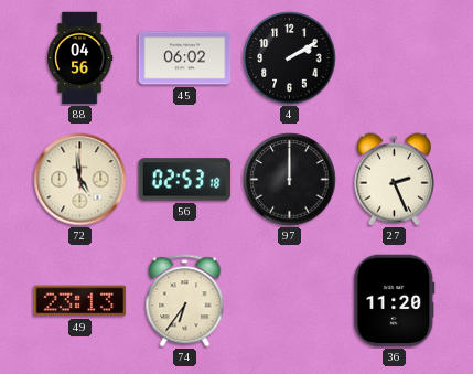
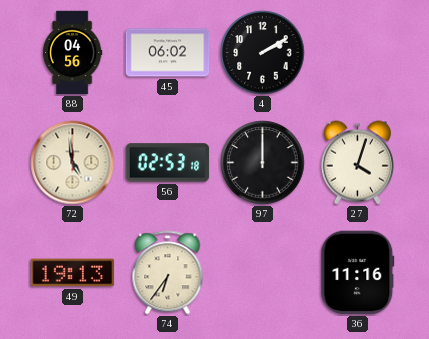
27: 2:26 -> 4:03
49: 23:13 -> 19:13
36: 11:20 -> 11:16
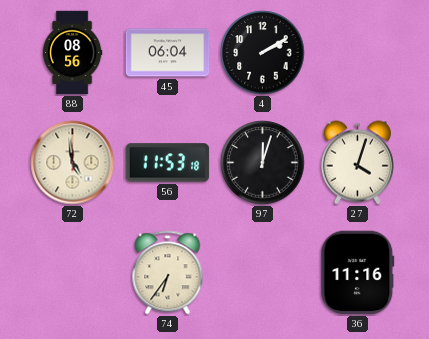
88: 04:56 -> 08:56
45: 06:02 -> 06:04
56: 02:53 -> 11:53
97: 12:00 -> 12:03
49: 19:13 -> none
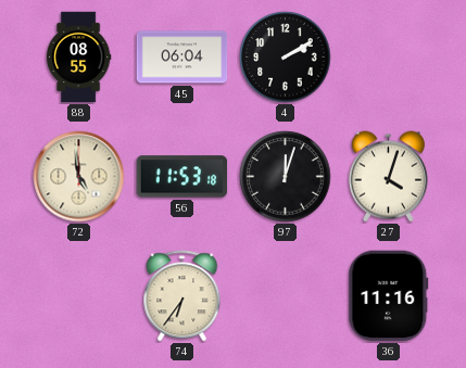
88: 08:56 -> 08:55
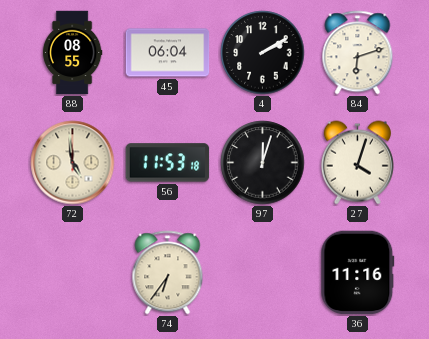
84: none -> 6:12
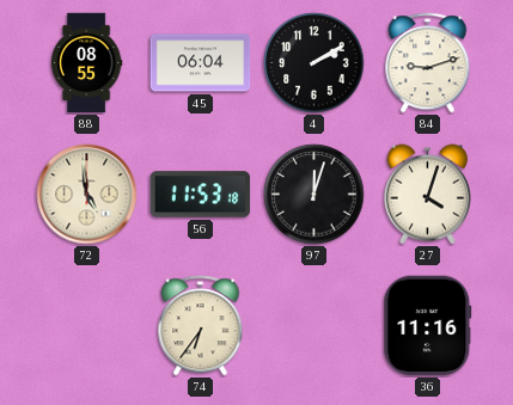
84: 6:12 -> 9:12
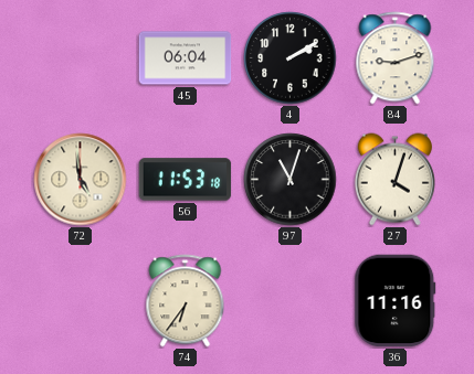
88: 08:55 -> none
97: 12:03 -> 11:03
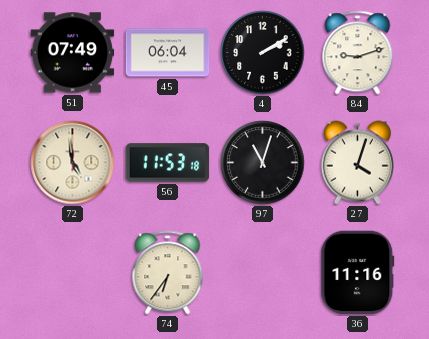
51: none -> 07:49
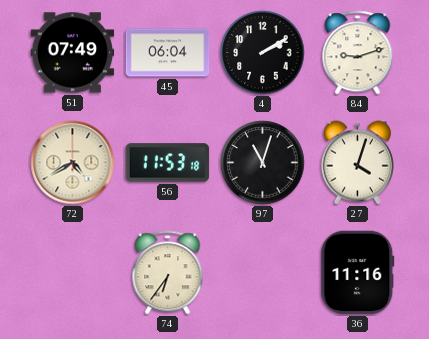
72: 4:59 -> 4:40
